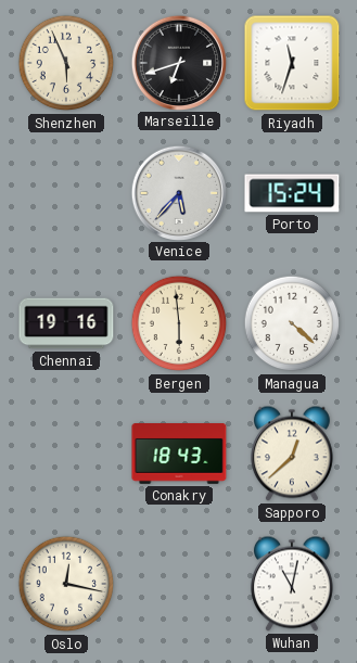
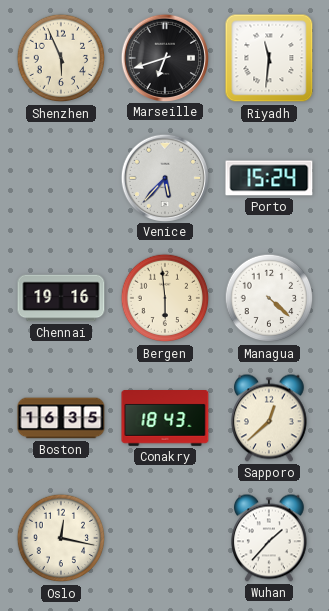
Riyadh: 11:33 -> 11:31
Boston: none -> 16:35
Wuhan: 11:02 -> 1:37
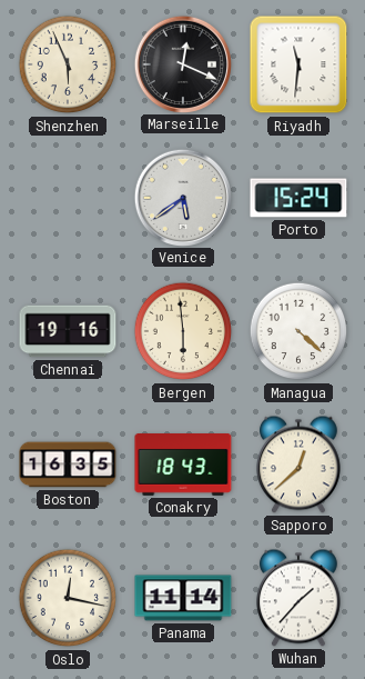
Marseille: 6:42 -> 12:19
Venice: 5:37 -> 5:39
Panama: none -> 11:14
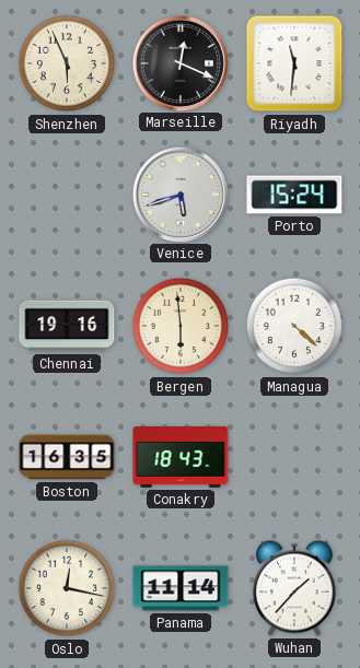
Venice: 5:39 -> 5:42
Sapporo: 12:38 -> none
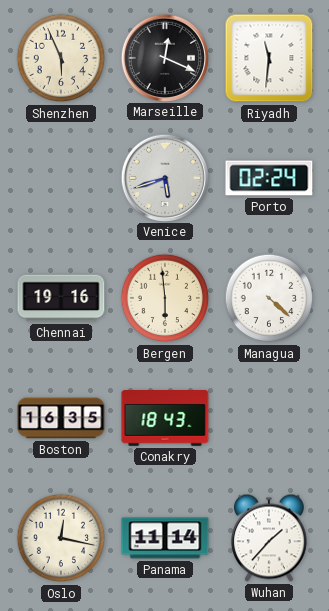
Porto: 15:24 -> 02:24
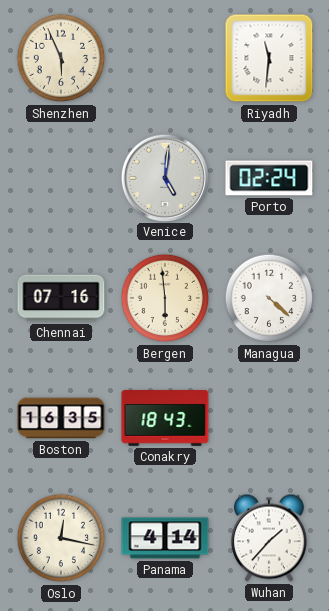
Marseille: 12:19 -> none
Venice: 5:42 -> 5:01
Chennai: 19:16 -> 07:16
Panama: 11:14 -> 4:14
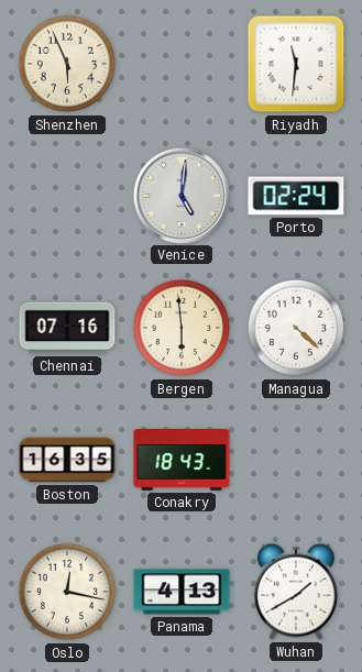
Panama: 4:14 -> 4:13
Wuhan: 1:37 -> 1:40
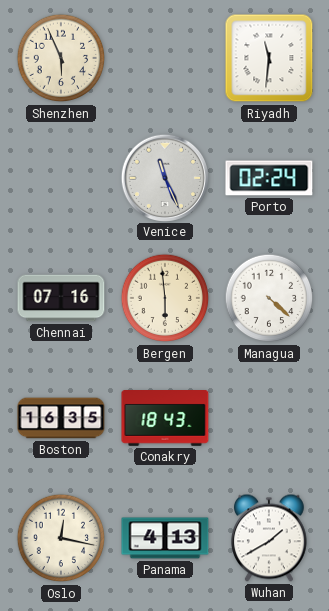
Venice: 5:01 -> 11:26
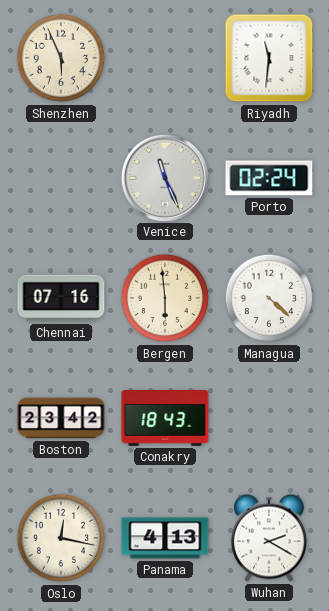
Boston: 16:35 -> 23:42
Wuhan: 1:40 -> 2:20
